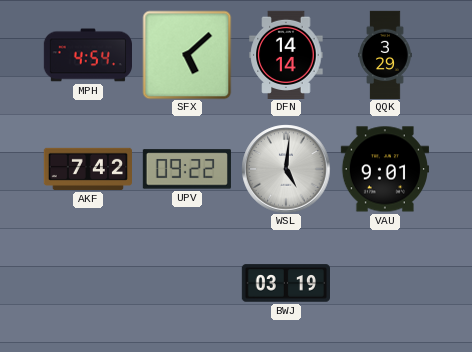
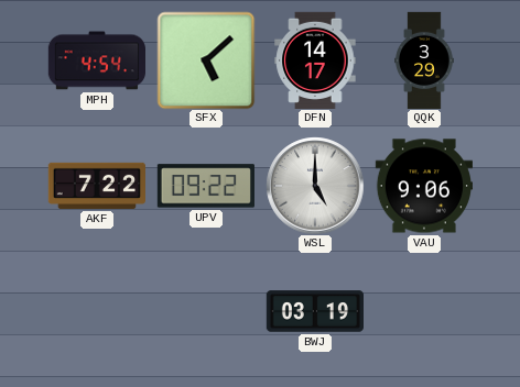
DFN: 14:14 -> 14:17
AKF: 7:42 -> 7:22
WSL: 5:01 -> 5:00
VAU: 9:01 -> 9:06
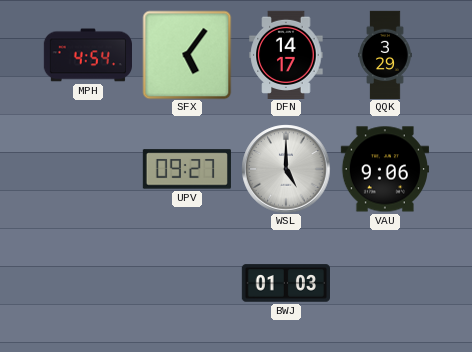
SFX: 5:08 -> 5:06
AKF: 7:22 -> none
UPV: 09:22 -> 09:27
BWJ: 03:19 -> 01:03
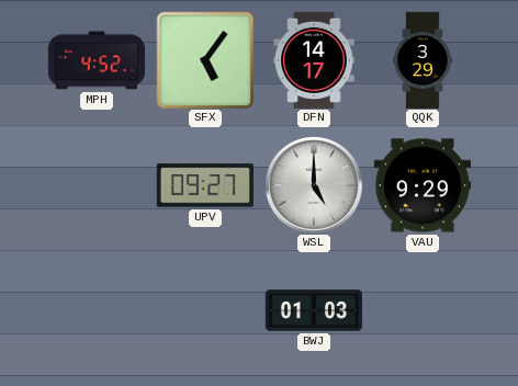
MPH: 4:54 -> 4:52
VAU: 9:06 -> 9:29
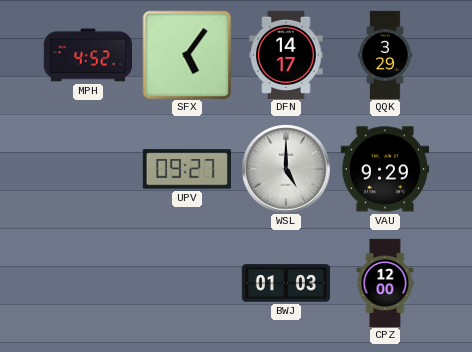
CPZ: none -> 12:00
